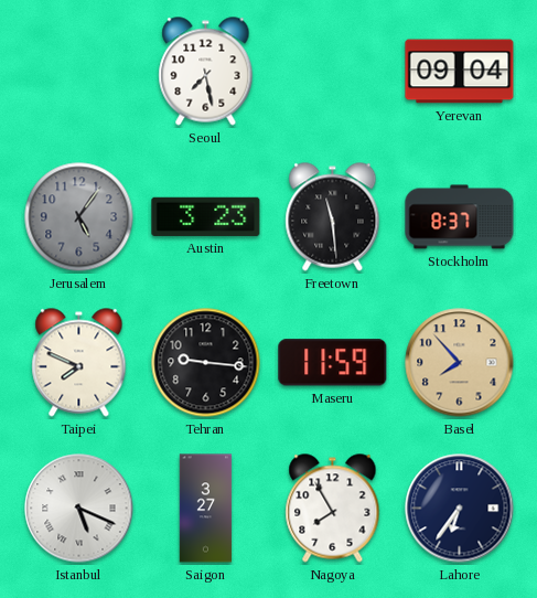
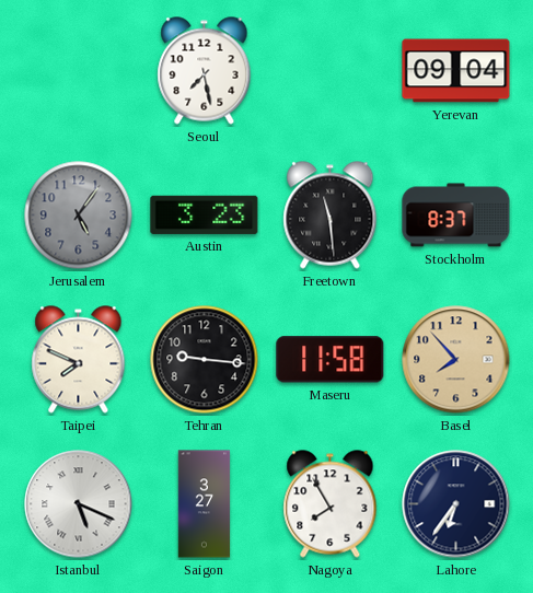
Maseru: 11:59 -> 11:58
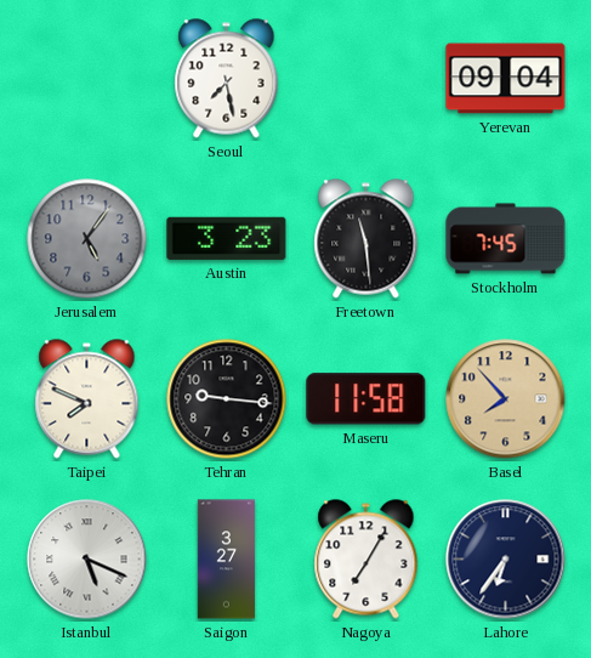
Stockholm: 8:37 -> 7:45
Nagoya: 7:55 -> 7:05
